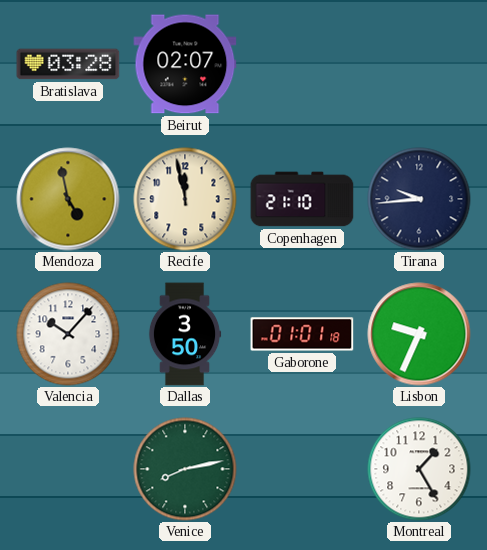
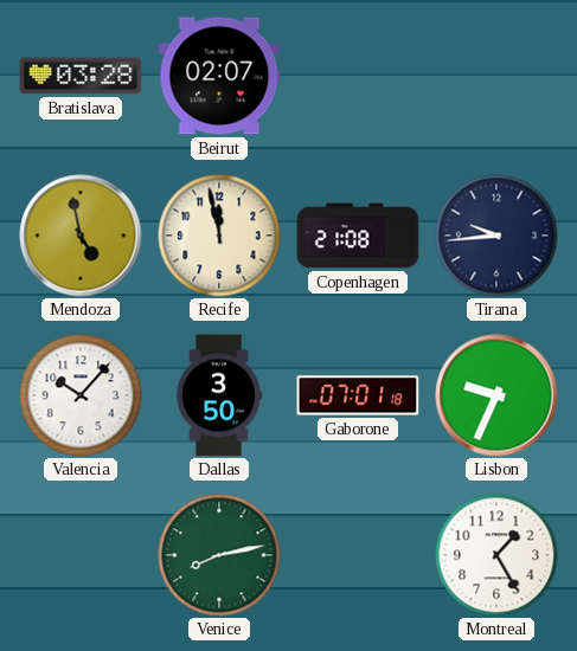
Copenhagen: 21:10 -> 21:08
Gaborone: 01:01 -> 07:01
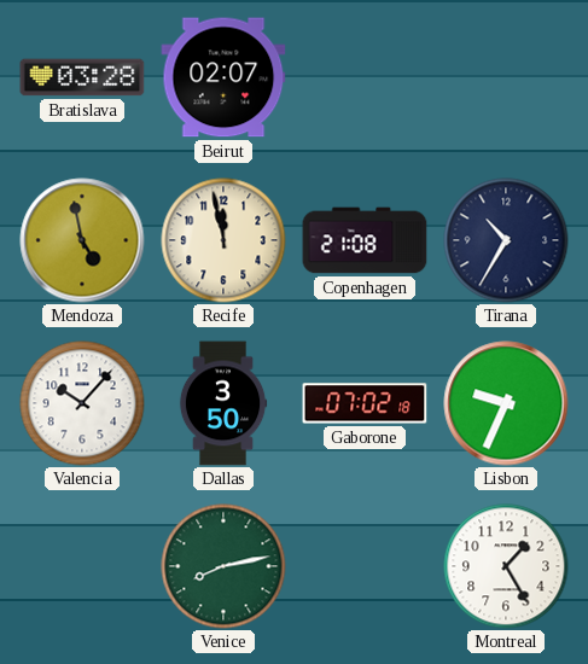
Tirana: 9:44 -> 10:35
Gaborone: 07:01 -> 07:02
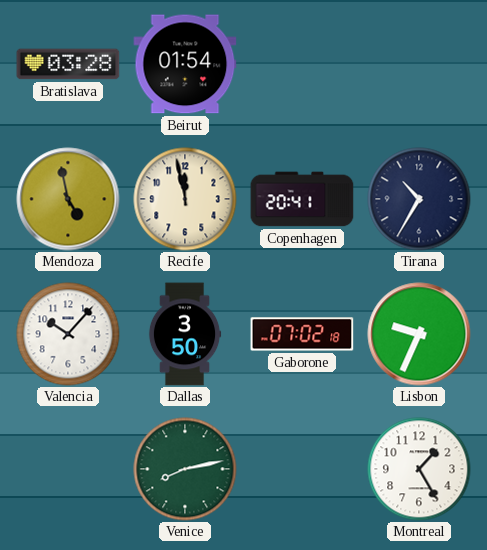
Beirut: 02:07 -> 01:54
Copenhagen: 21:08 -> 20:41
